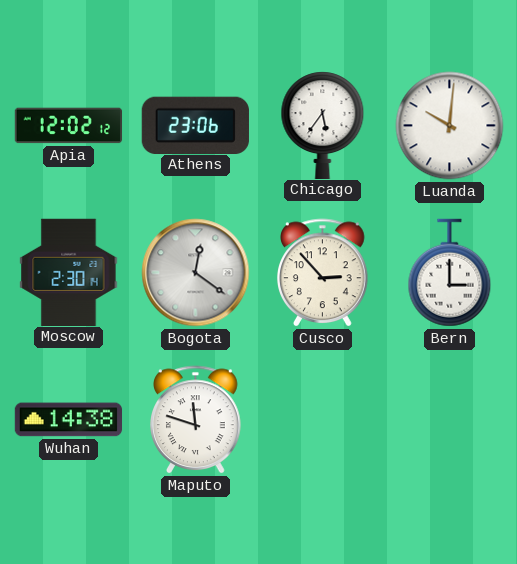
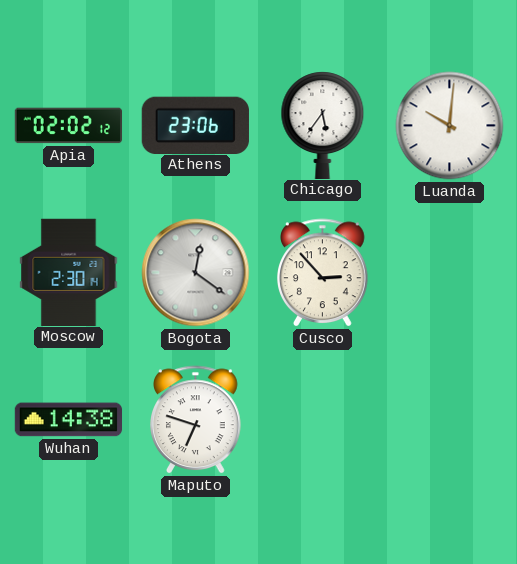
Apia: 12:02 -> 02:02
Bern: 3:00 -> none
Maputo: 11:48 -> 6:48
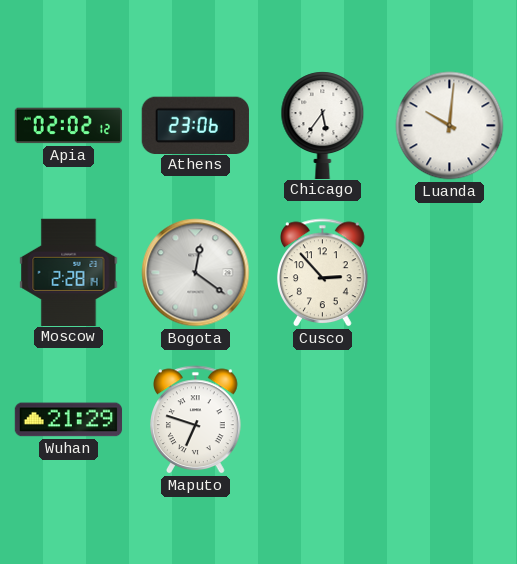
Moscow: 2:30 -> 2:28
Wuhan: 14:38 -> 21:29
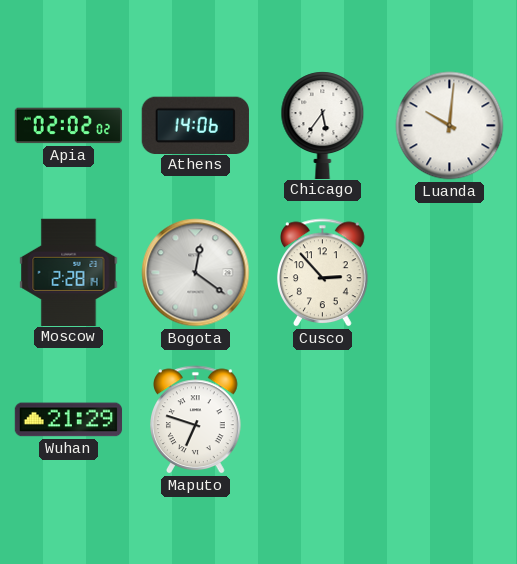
Apia: 02:02:12 -> 02:02:02
Athens: 23:06 -> 14:06
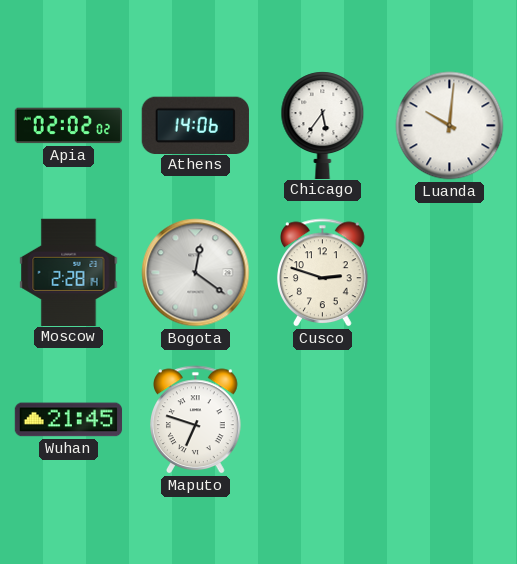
Cusco: 2:53 -> 2:48
Wuhan: 21:29 -> 21:45
